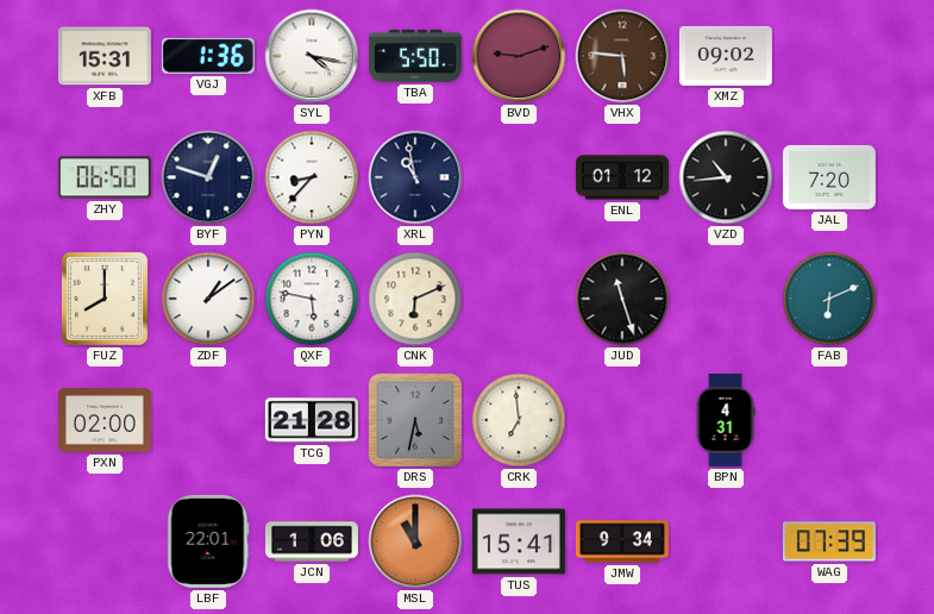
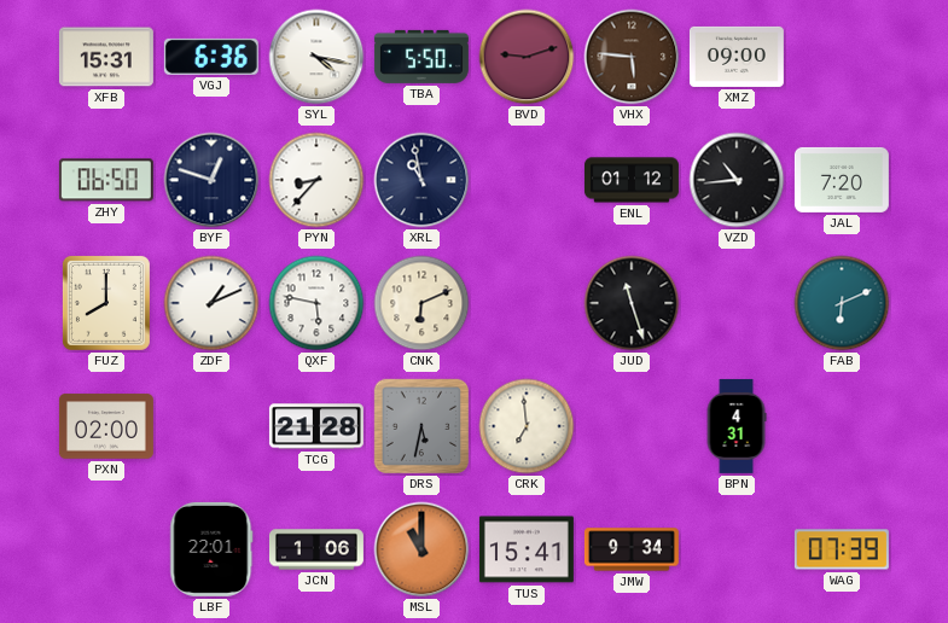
VGJ: 1:36 -> 6:36
XMZ: 09:02 -> 09:00
ZDF: 1:09 -> 1:11
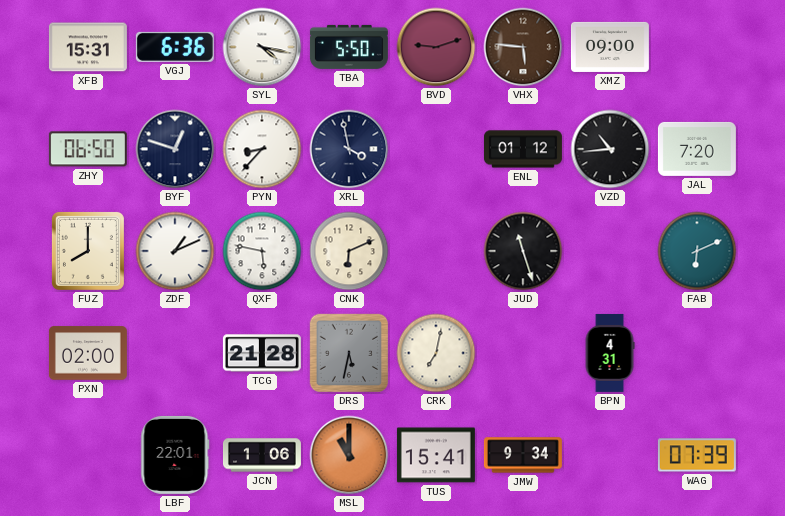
XRL: 10:58 -> 3:58
CRK: 6:59 -> 7:02
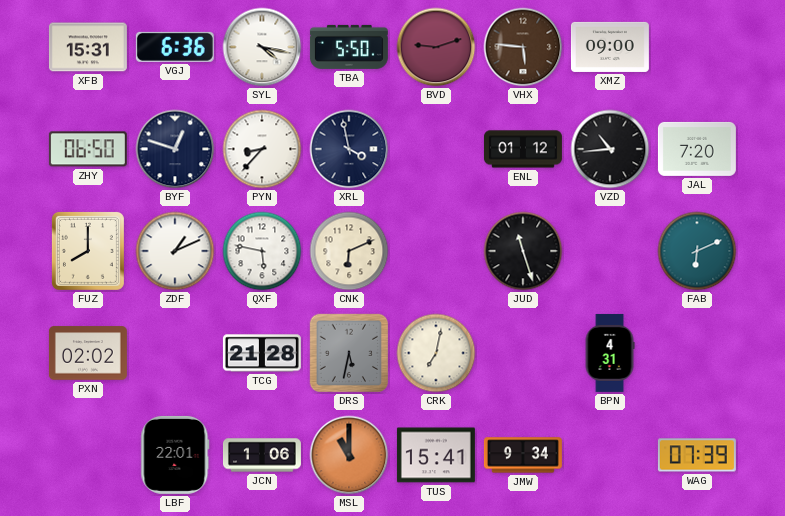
PXN: 02:00 -> 02:02
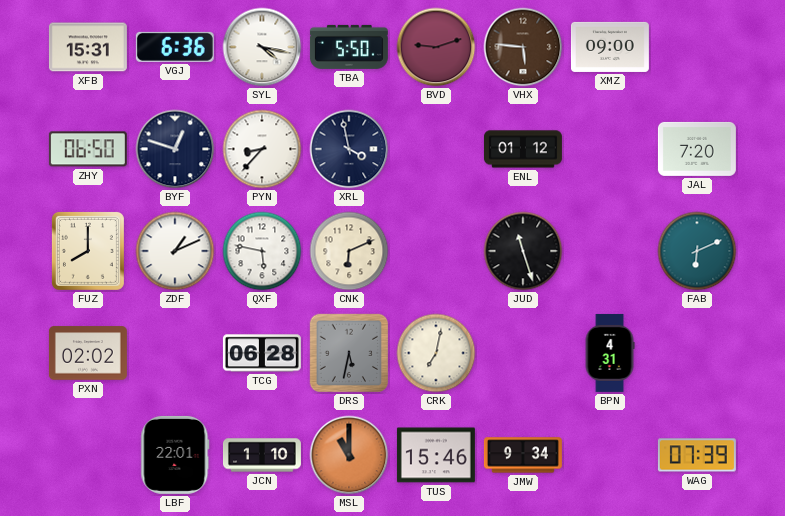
VZD: 10:44 -> none
TCG: 21:28 -> 06:28
JCN: 1:06 -> 1:10
TUS: 15:41 -> 15:46
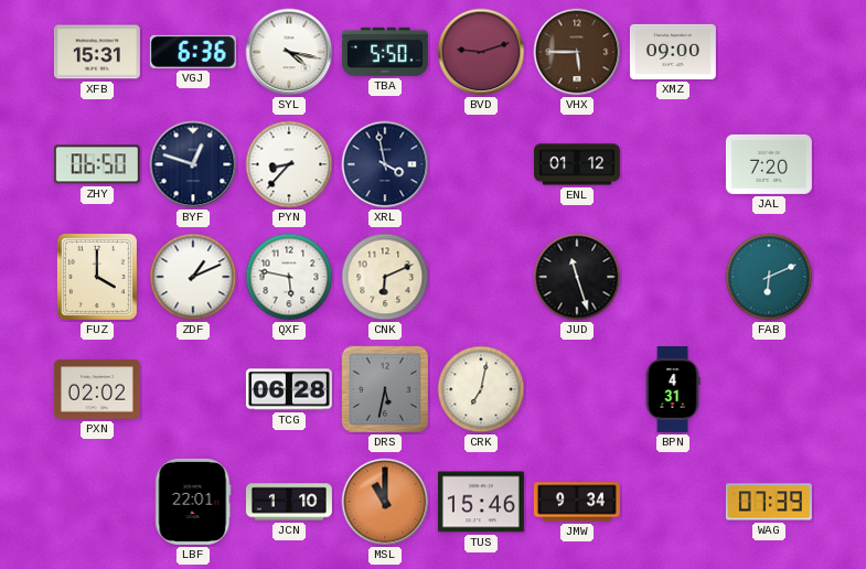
VHX: 5:46 -> 5:45
FUZ: 8:00 -> 4:00
